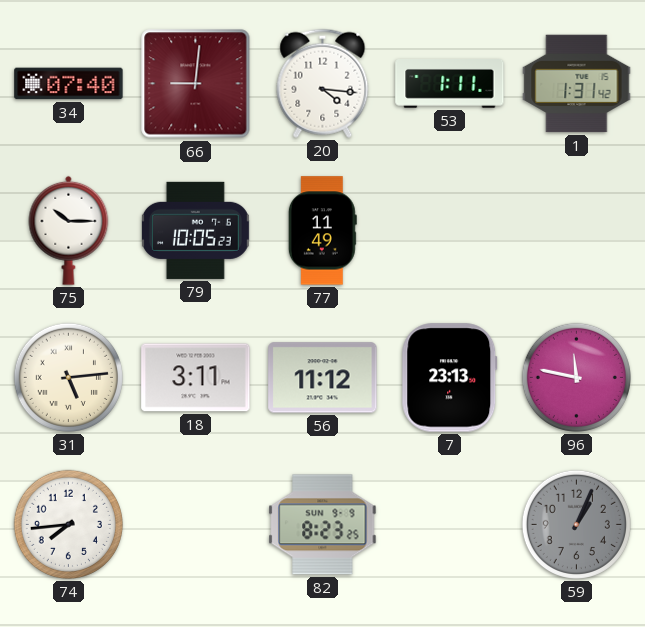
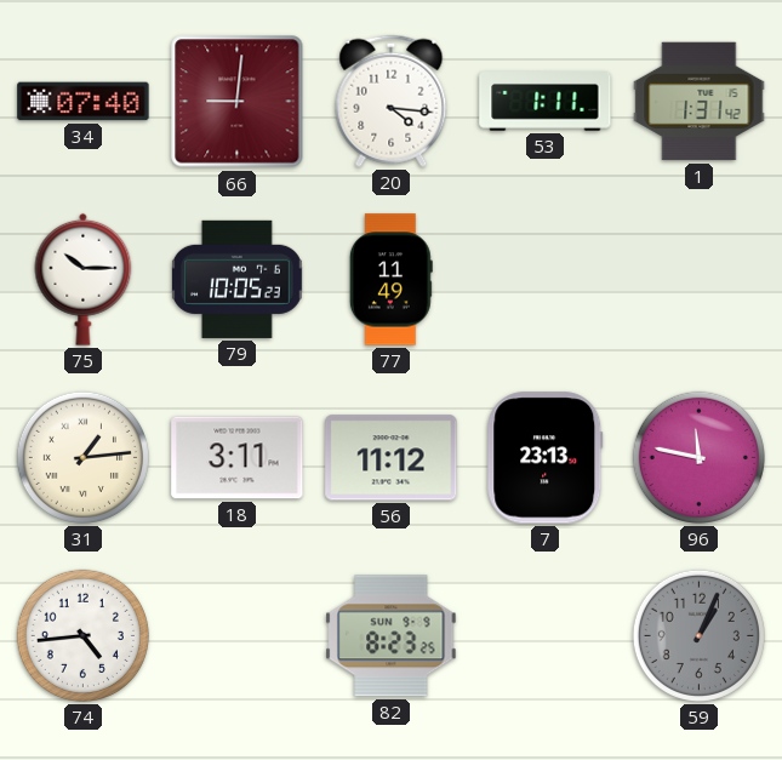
31: 5:14 -> 1:14
74: 7:44 -> 4:44
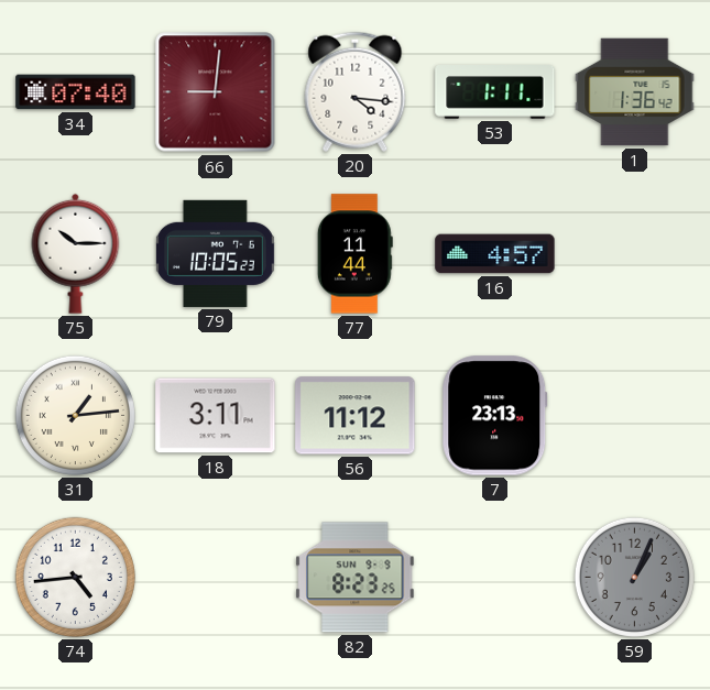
1: 1:31 -> 1:36
77: 11:49 -> 11:44
16: none -> 4:57
96: 11:47 -> none
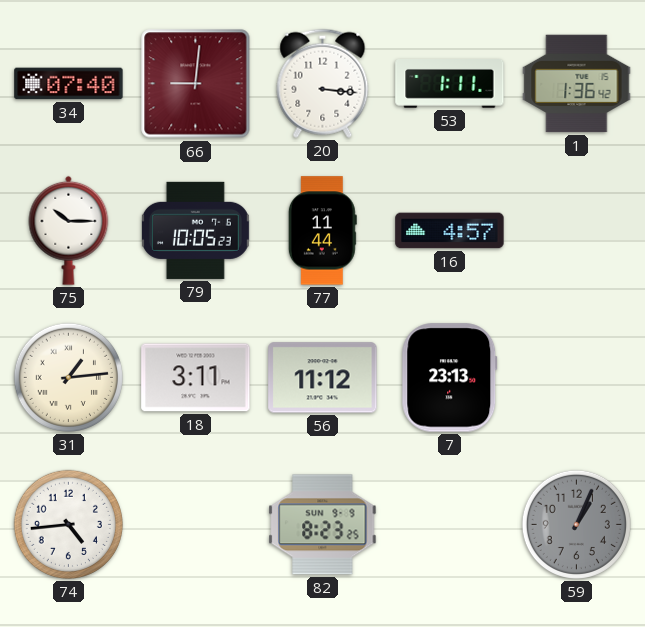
20: 4:16 -> 3:16
